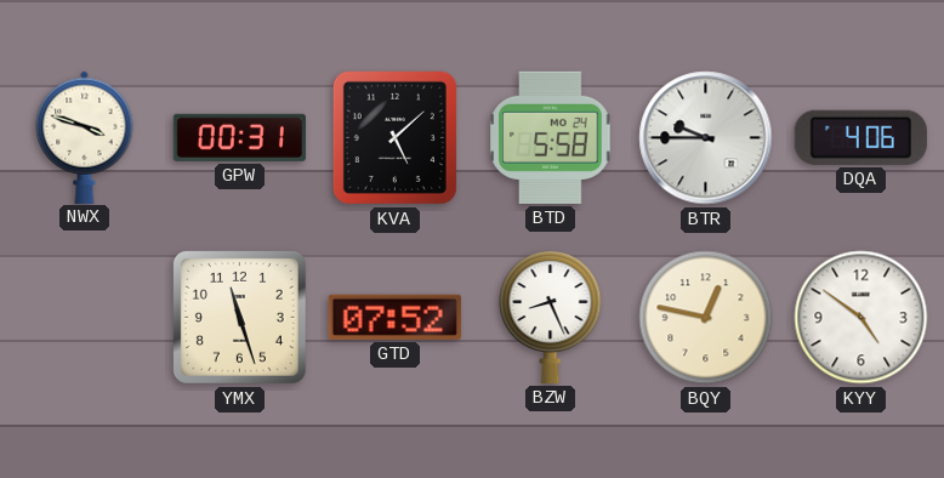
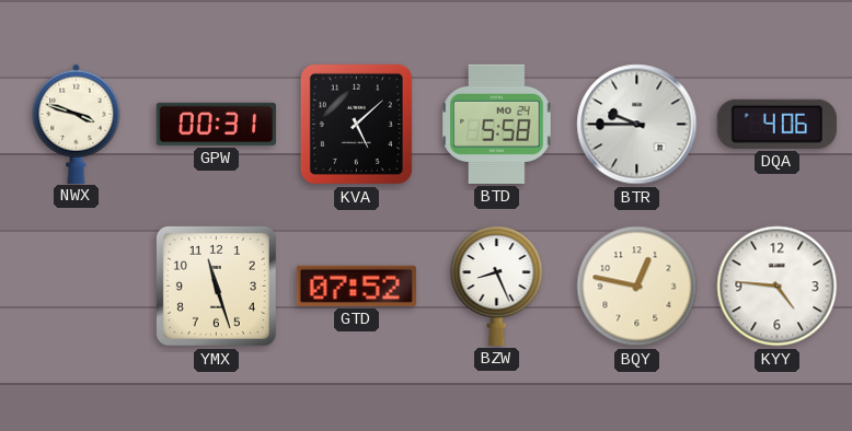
KYY: 4:51 -> 4:46
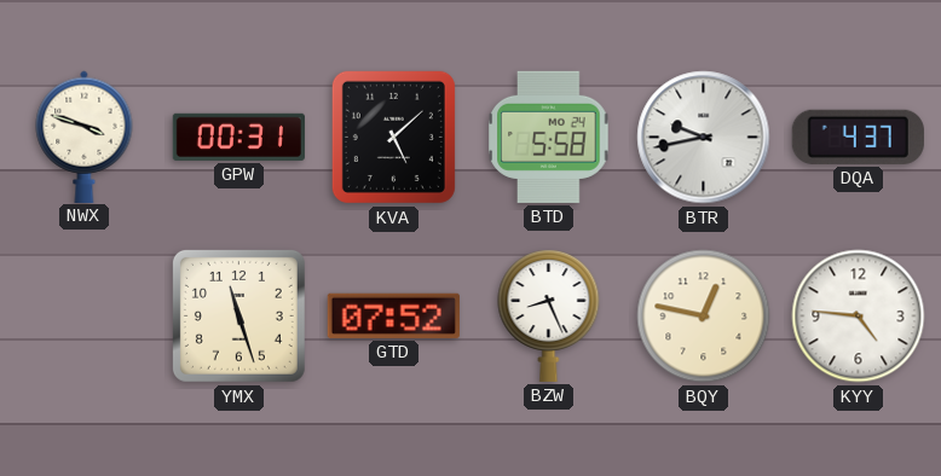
BTR: 9:45 -> 9:43
DQA: 4:06 -> 4:37
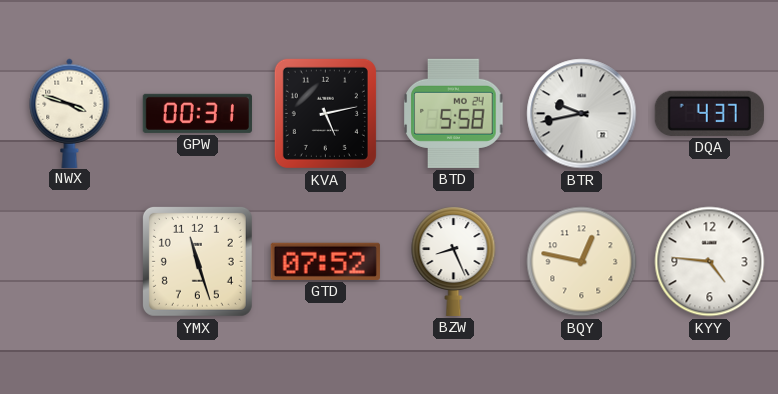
KVA: 5:08 -> 5:13
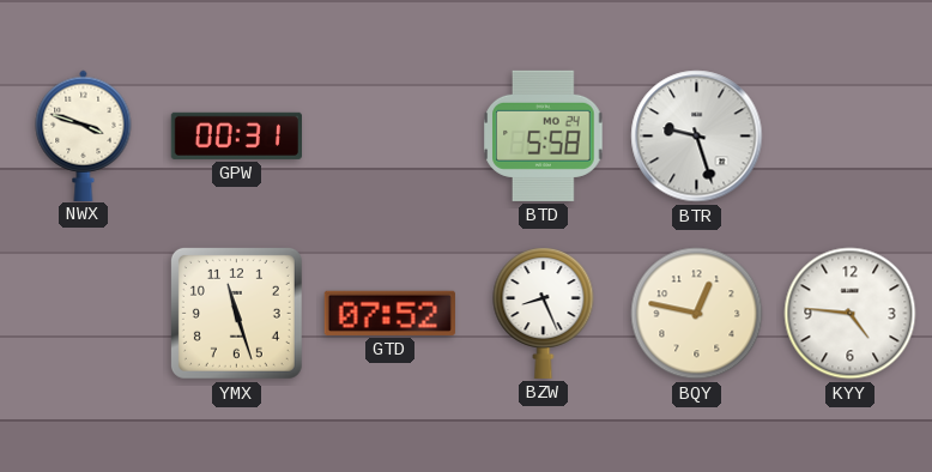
KVA: 5:13 -> none
BTR: 9:43 -> 9:27
DQA: 4:37 -> none
